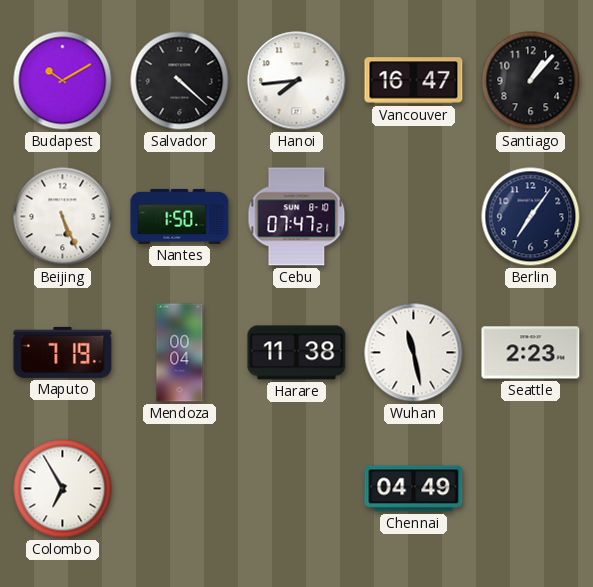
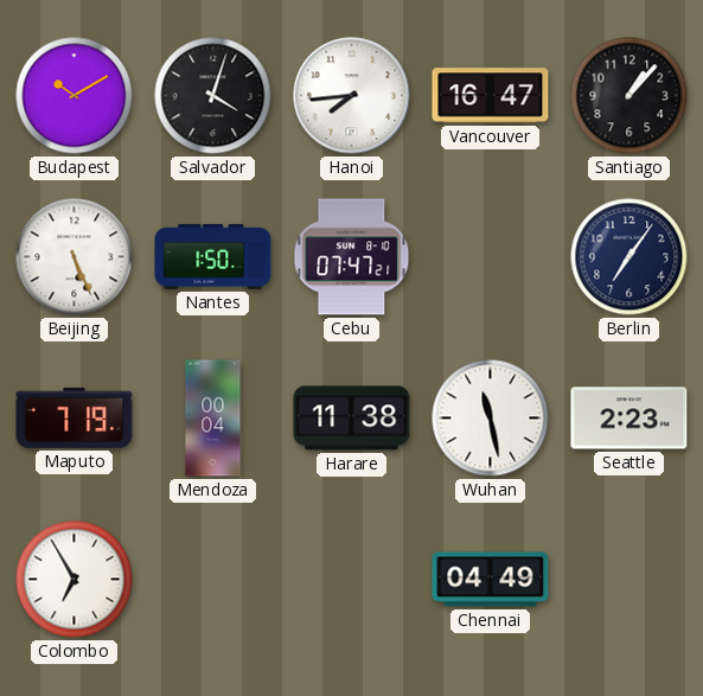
Salvador: 4:22 -> 4:03
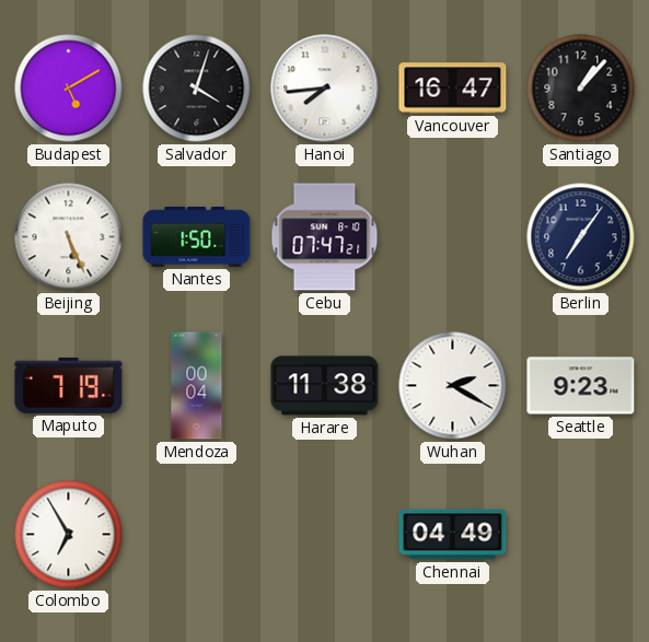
Budapest: 10:10 -> 5:10
Wuhan: 11:28 -> 2:20
Seattle: 2:23 -> 9:23
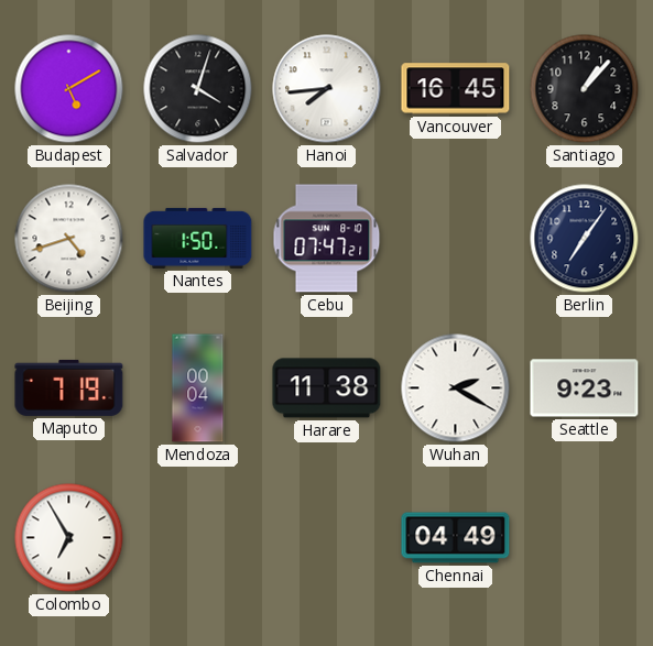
Vancouver: 16:47 -> 16:45
Beijing: 5:26 -> 4:42
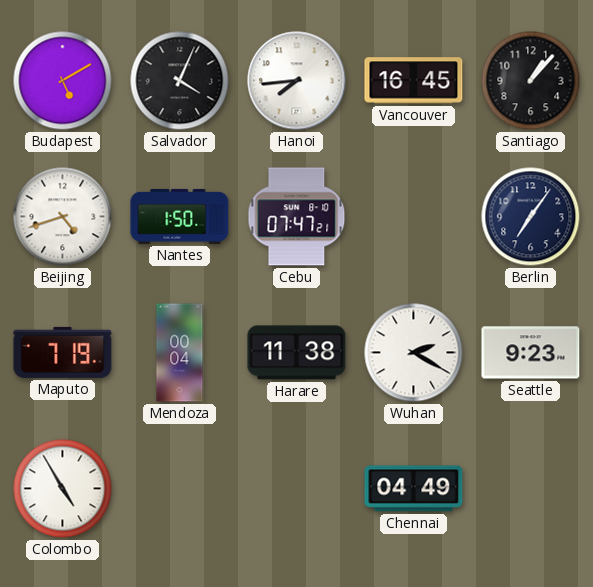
Salvador: 4:03 -> 4:04
Colombo: 6:55 -> 4:55
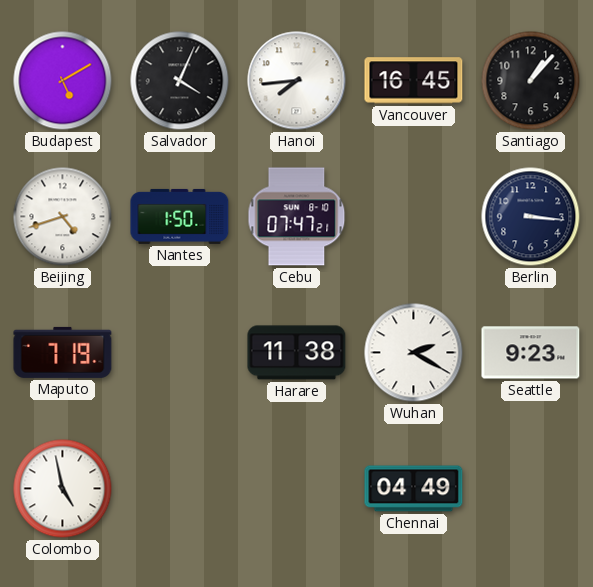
Berlin: 7:06 -> 3:16
Mendoza: 00:04 -> none
Colombo: 4:55 -> 4:58
